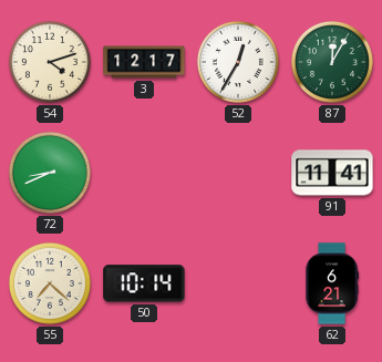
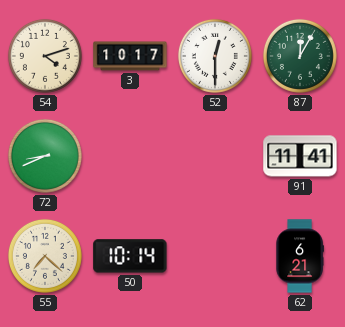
3: 12:17 -> 10:17
52: 12:35 -> 12:30
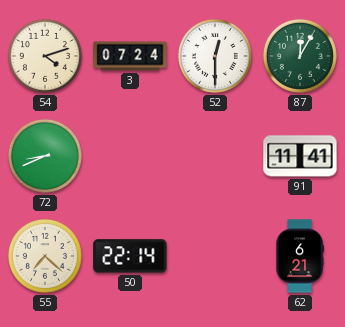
3: 10:17 -> 07:24
50: 10:14 -> 22:14
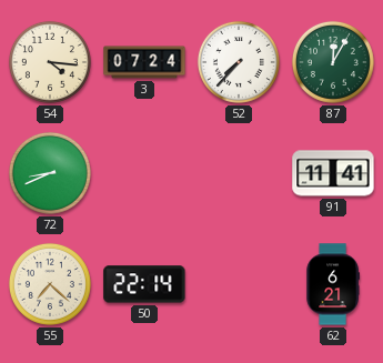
54: 4:12 -> 4:16
52: 12:30 -> 7:37
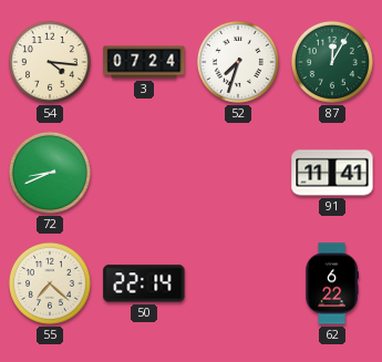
52: 7:37 -> 7:33
62: 6:21 -> 6:22
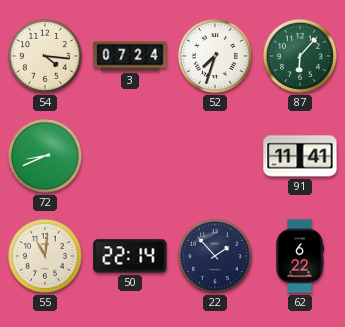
87: 12:05 -> 6:07
55: 7:22 -> 11:01
22: none -> 1:53
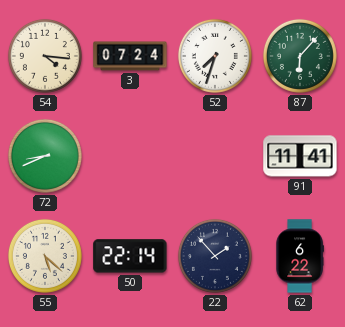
55: 11:01 -> 5:22
